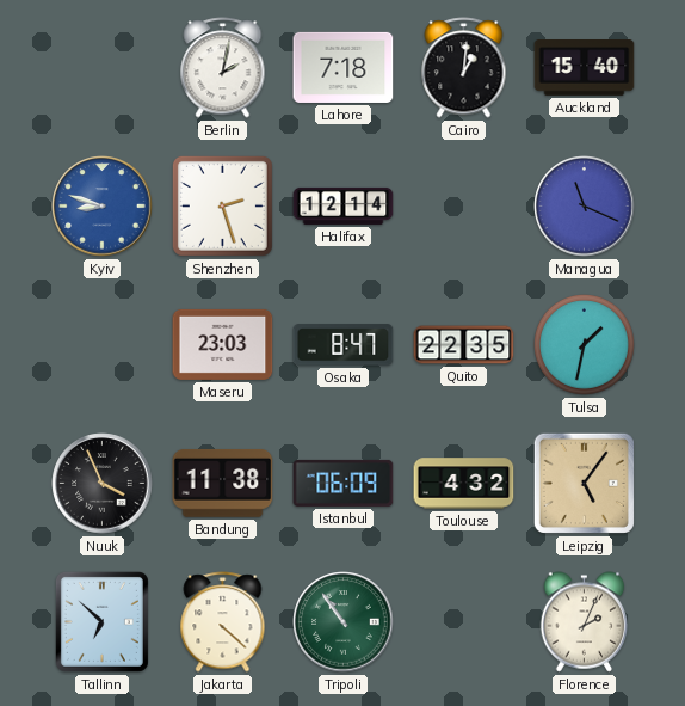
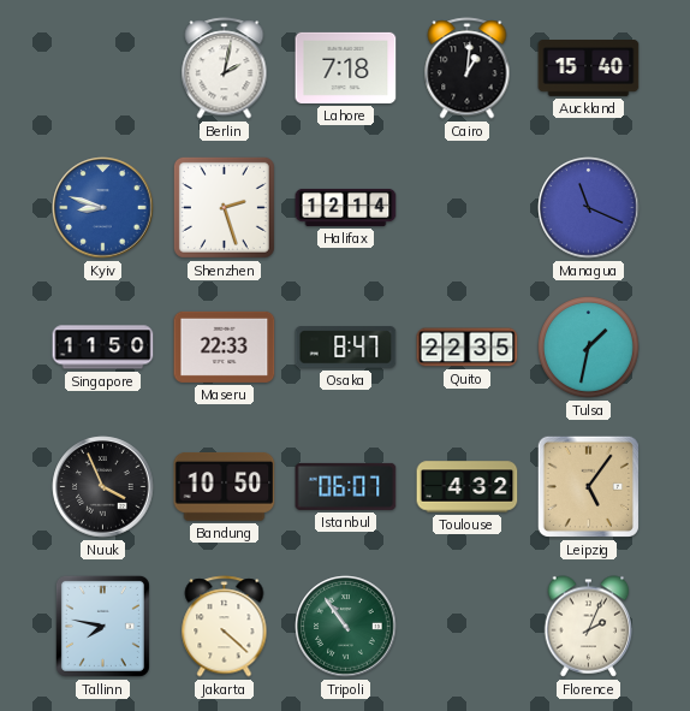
Singapore: none -> 11:50
Maseru: 23:03 -> 22:33
Bandung: 11:38 -> 10:50
Istanbul: 06:09 -> 06:07
Tallinn: 6:52 -> 7:47
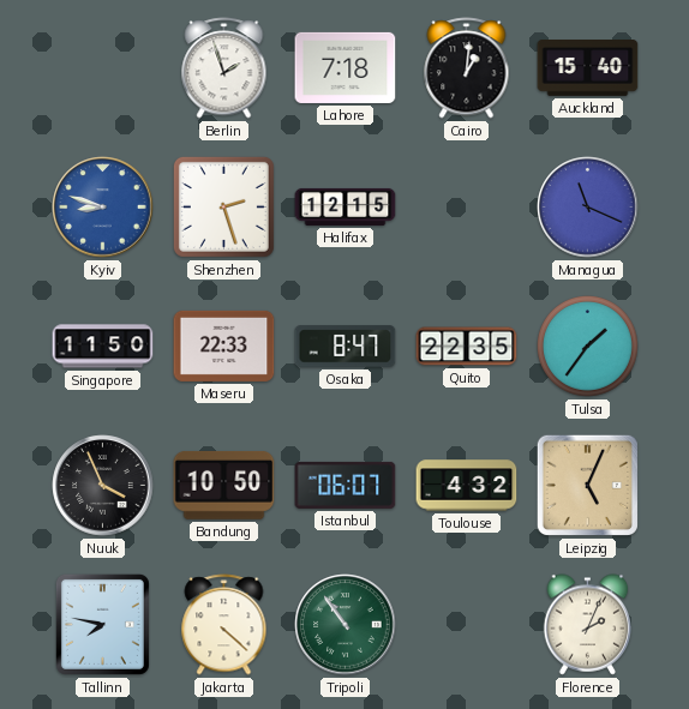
Berlin: 2:02 -> 1:57
Halifax: 12:14 -> 12:15
Tulsa: 1:32 -> 1:36
Leipzig: 5:06 -> 5:04
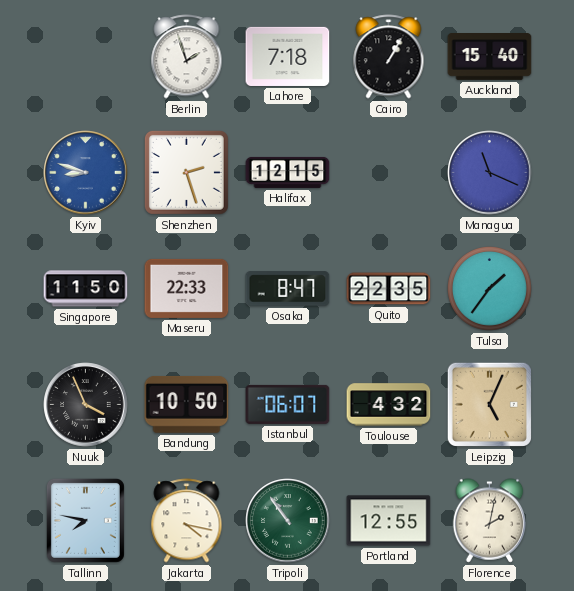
Cairo: 1:01 -> 1:05
Jakarta: 4:22 -> 4:17
Portland: none -> 12:55
Florence: 2:04 -> 2:02
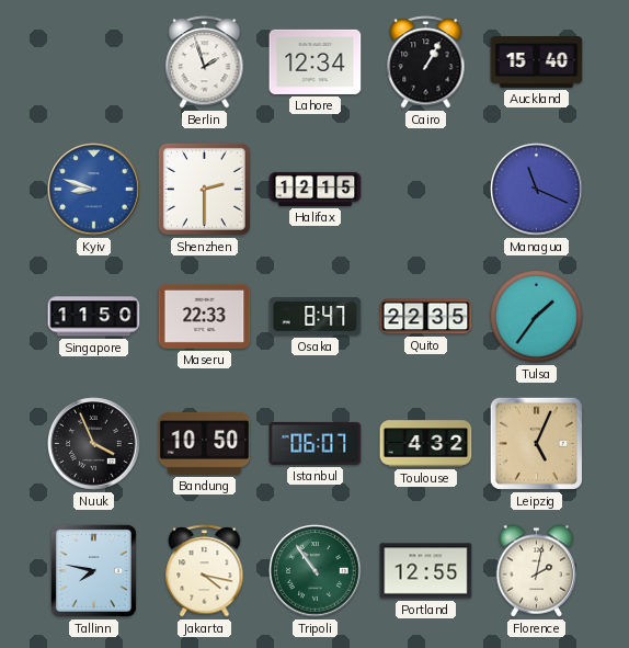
Lahore: 7:18 -> 12:34
Shenzhen: 2:27 -> 2:30
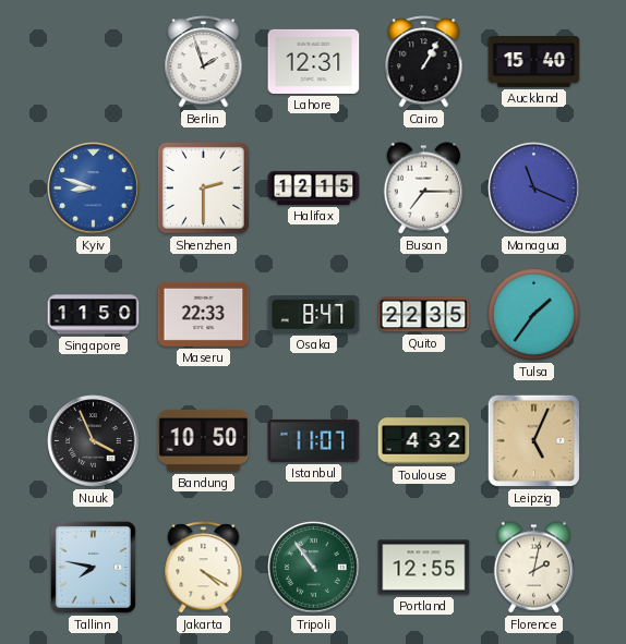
Lahore: 12:34 -> 12:31
Busan: none -> 7:15
Istanbul: 06:07 -> 11:07
Jakarta: 4:17 -> 4:20
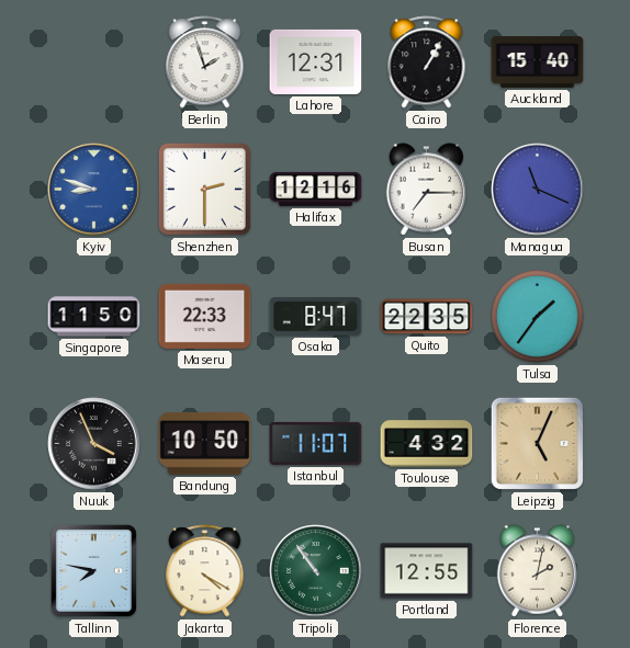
Halifax: 12:15 -> 12:16
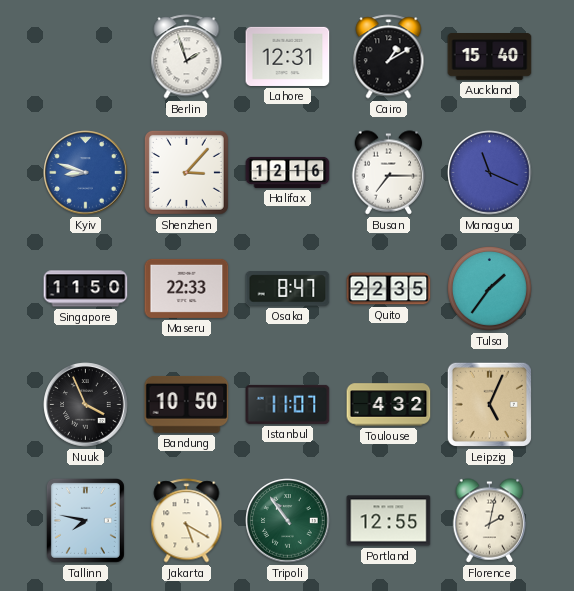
Cairo: 1:05 -> 1:10
Shenzhen: 2:30 -> 3:07
Jakarta: 4:20 -> 5:20
